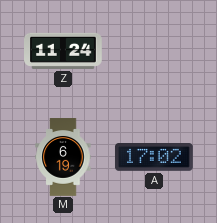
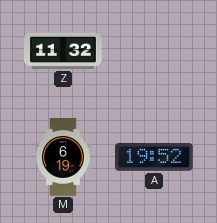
Z: 11:24 -> 11:32
A: 17:02 -> 19:52
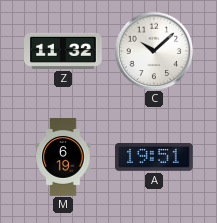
C: none -> 10:08
A: 19:52 -> 19:51
